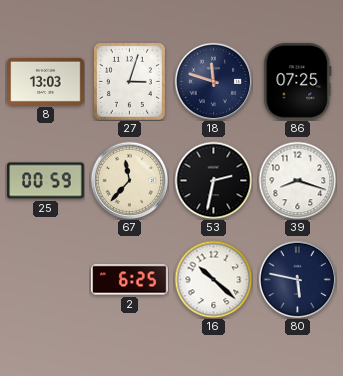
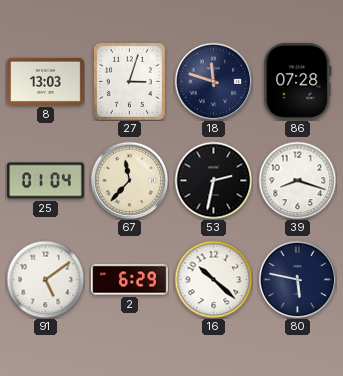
86: 07:25 -> 07:28
25: 00:59 -> 01:04
91: none -> 5:09
2: 6:25 -> 6:29
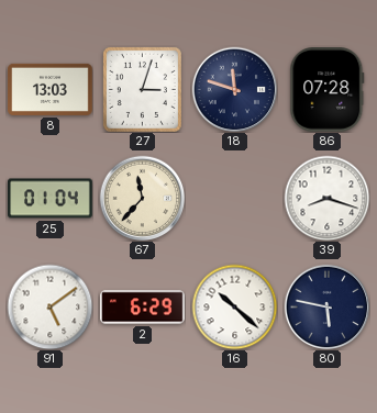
53: 2:32 -> none
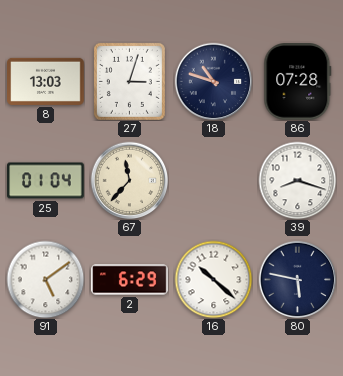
18: 11:48 -> 10:48
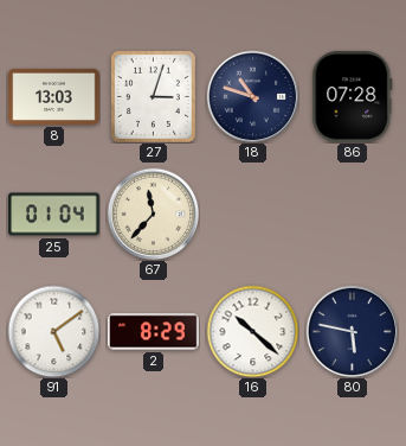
39: 8:18 -> none
2: 6:29 -> 8:29
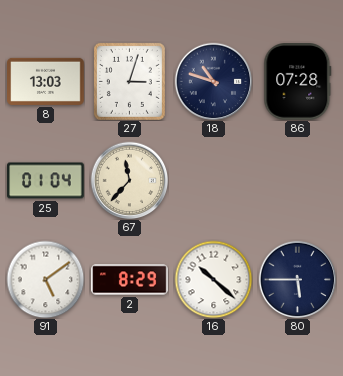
80: 5:47 -> 5:45
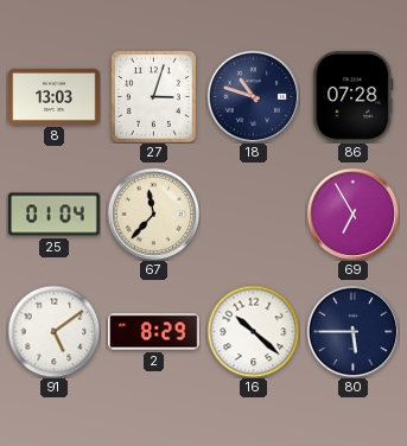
69: none -> 6:55
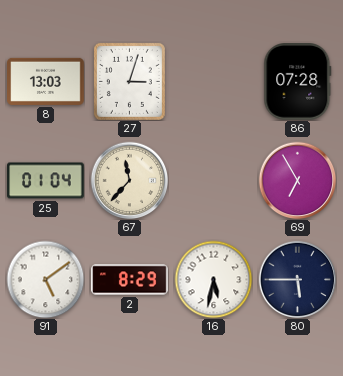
18: 10:48 -> none
16: 10:22 -> 5:32
